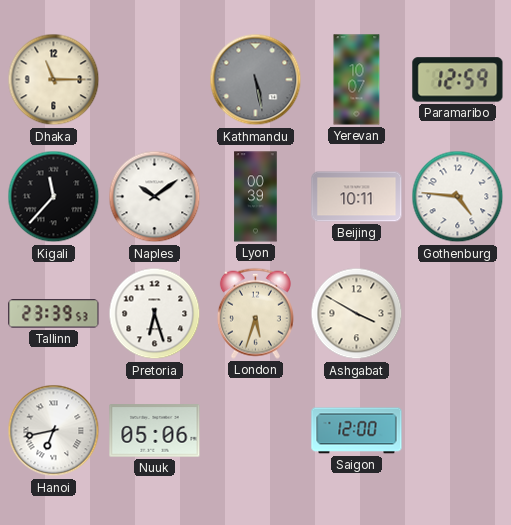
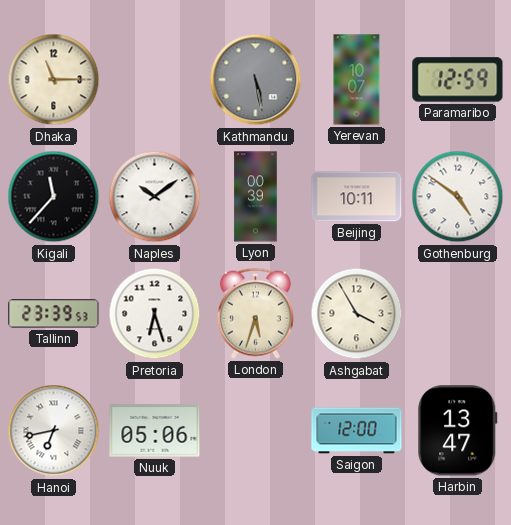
Gothenburg: 4:46 -> 4:51
Ashgabat: 3:50 -> 3:55
Harbin: none -> 13:47
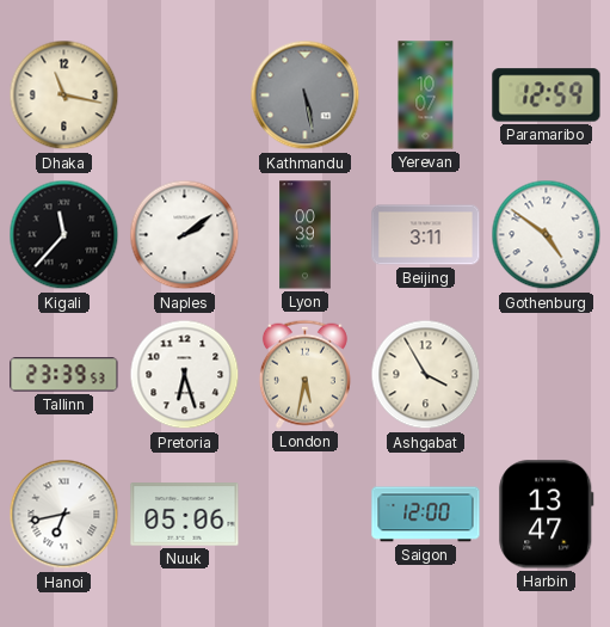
Dhaka: 11:15 -> 11:17
Naples: 10:09 -> 2:09
Beijing: 10:11 -> 3:11
London: 5:33 -> 5:32
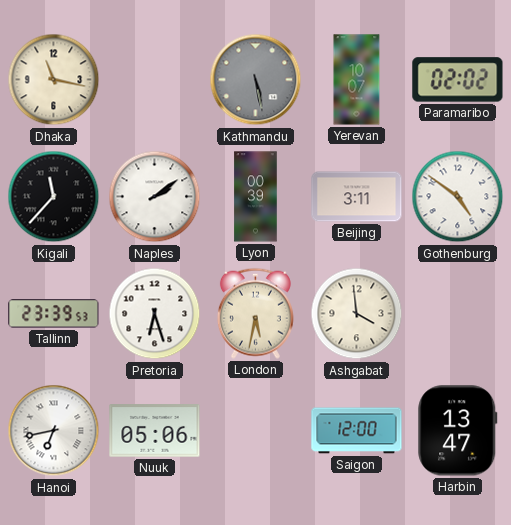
Paramaribo: 12:59 -> 02:02
Ashgabat: 3:55 -> 3:59
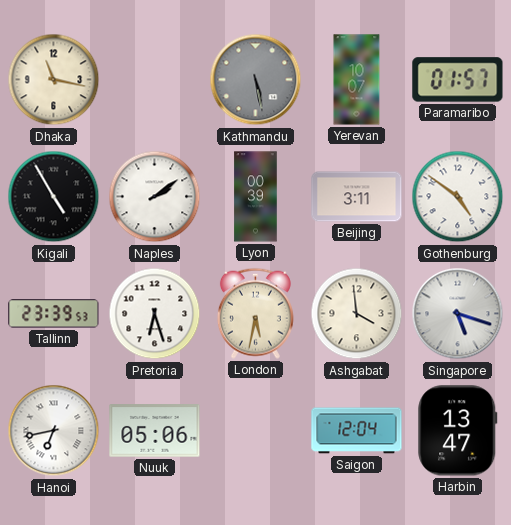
Paramaribo: 02:02 -> 01:57
Kigali: 11:37 -> 4:55
Singapore: none -> 5:18
Saigon: 12:00 -> 12:04
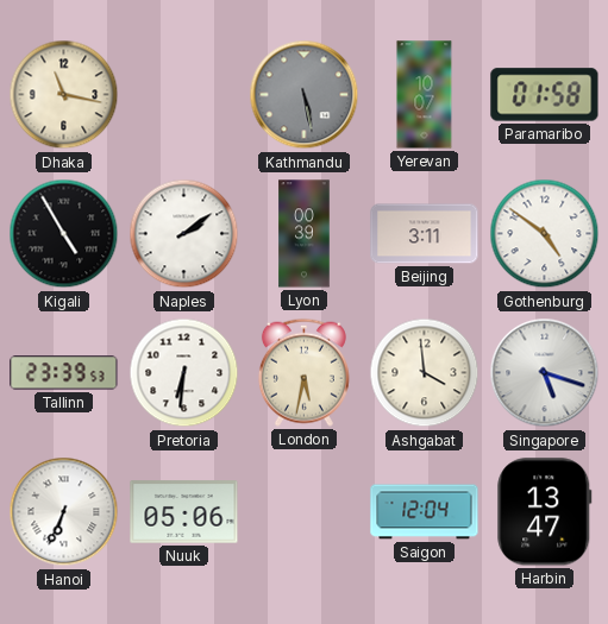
Paramaribo: 01:57 -> 01:58
Pretoria: 6:27 -> 6:31
Hanoi: 6:43 -> 6:34
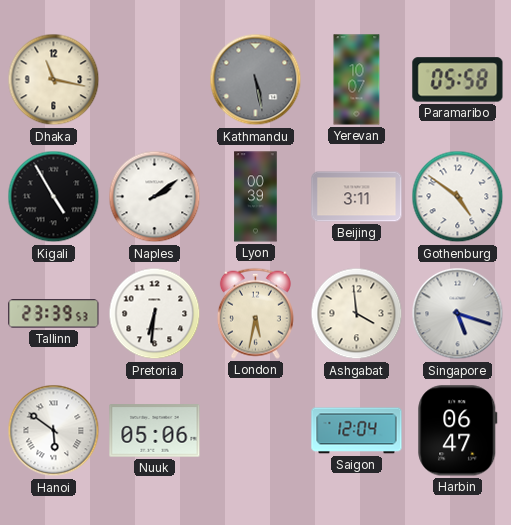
Paramaribo: 01:58 -> 05:58
Hanoi: 6:34 -> 5:51
Harbin: 13:47 -> 06:47
